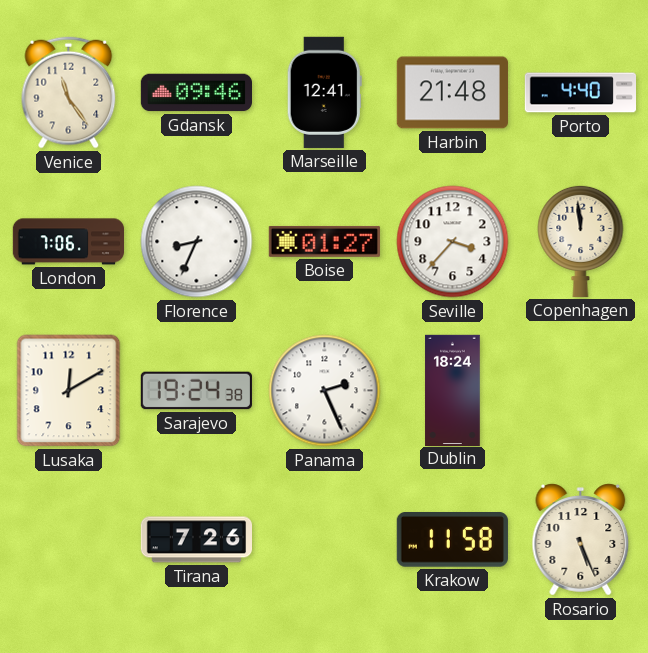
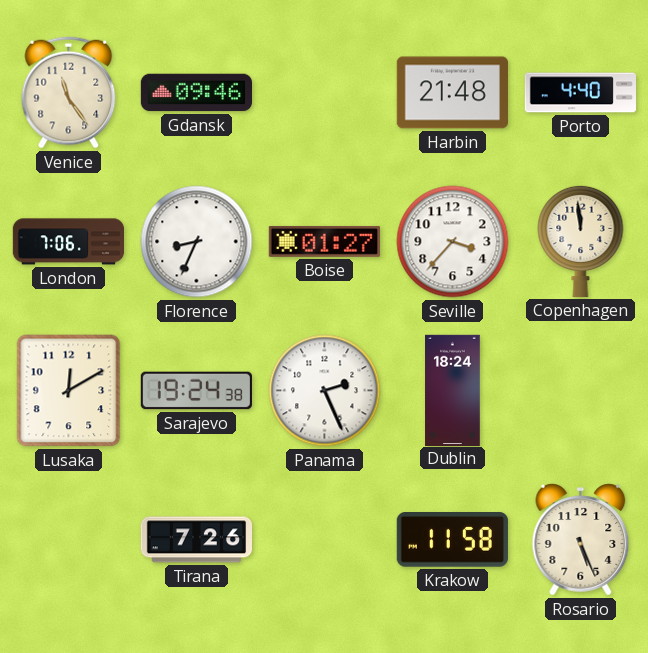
Marseille: 12:41 -> none
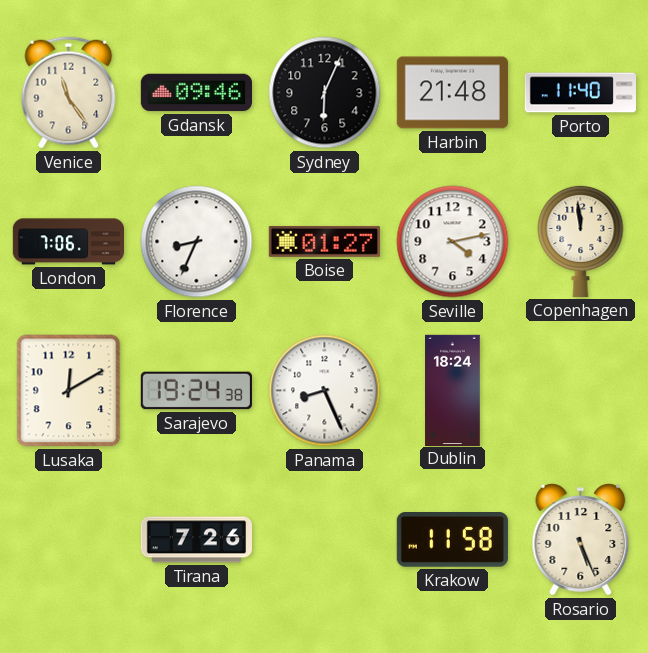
Sydney: none -> 6:04
Porto: 4:40 -> 11:40
Seville: 3:37 -> 4:13
Panama: 2:26 -> 8:26
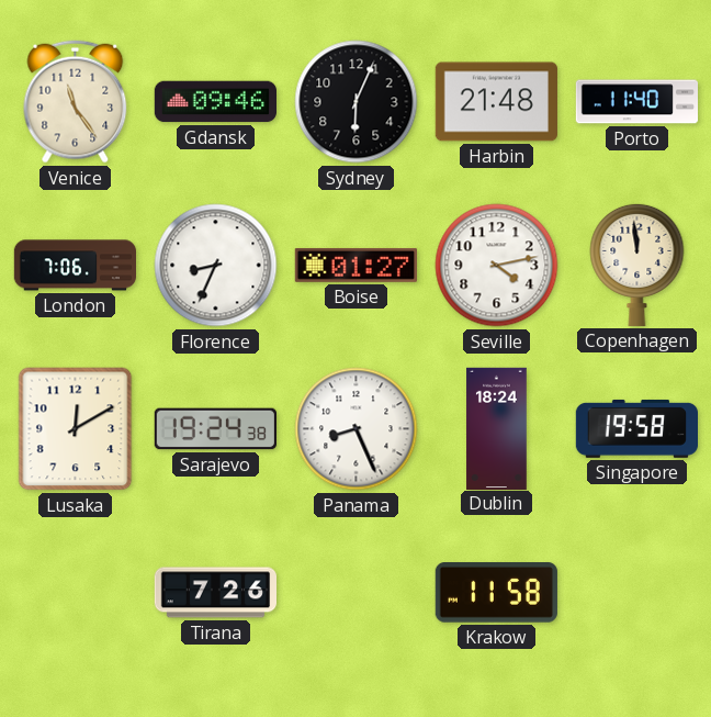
Singapore: none -> 19:58
Rosario: 5:26 -> none
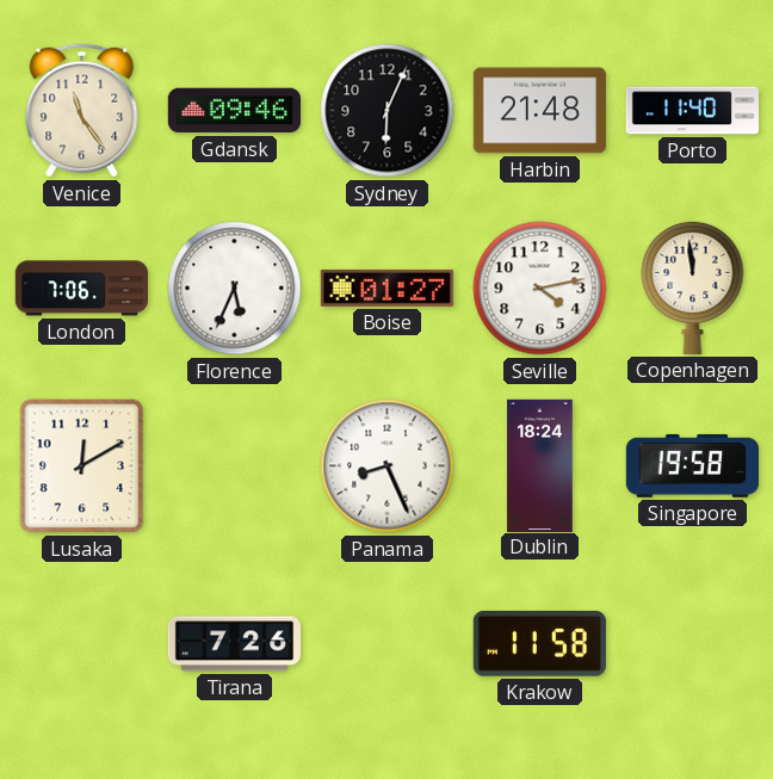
Florence: 8:34 -> 5:34
Sarajevo: 19:24 -> none
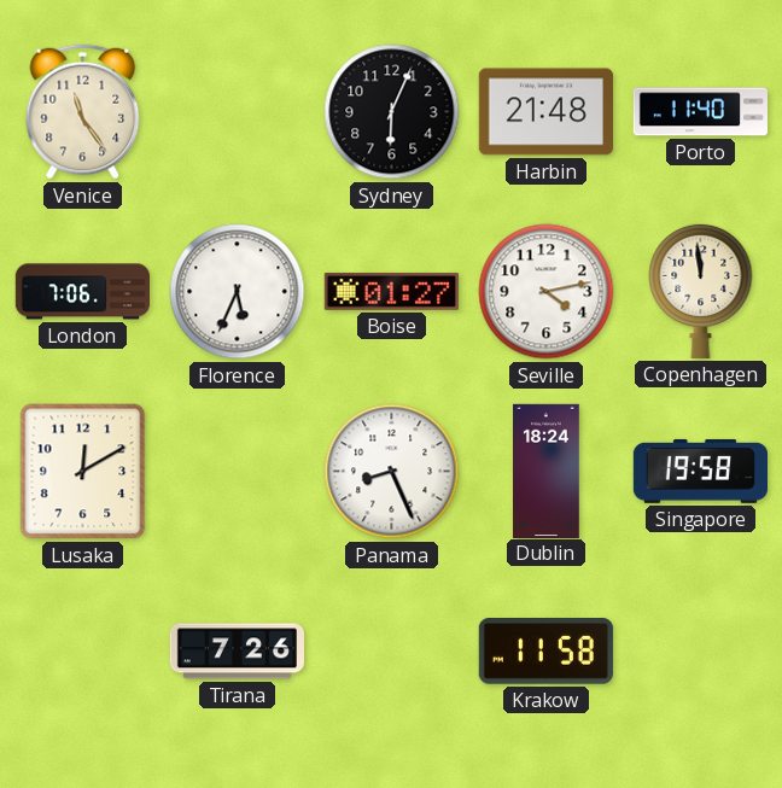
Gdansk: 09:46 -> none
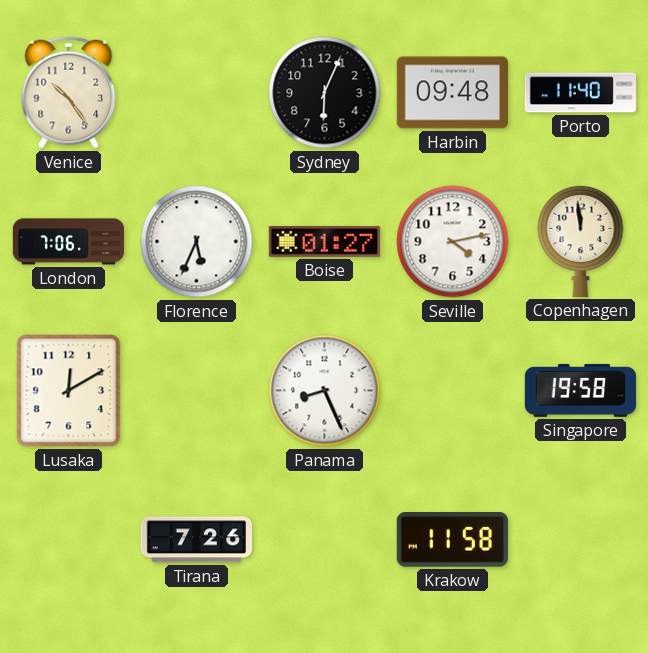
Venice: 11:24 -> 10:24
Harbin: 21:48 -> 09:48
Dublin: 18:24 -> none
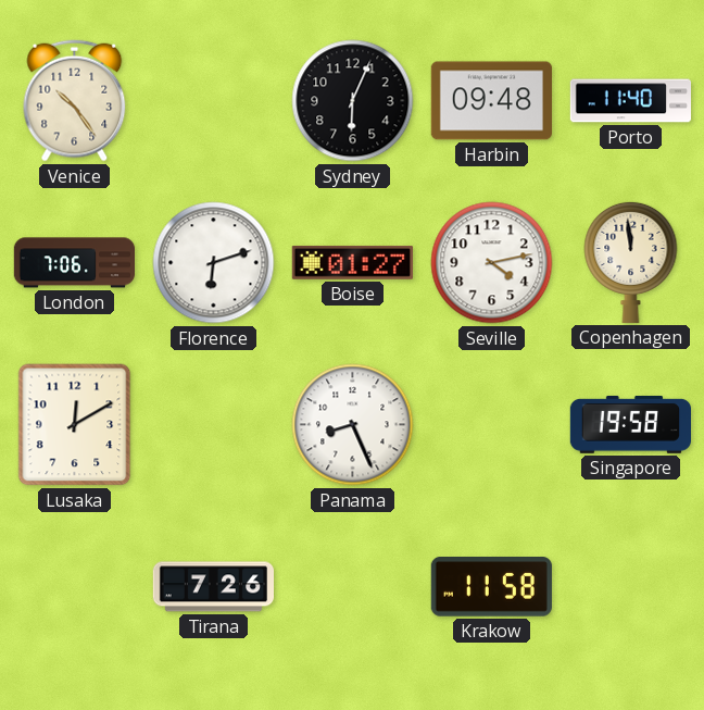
Florence: 5:34 -> 6:12
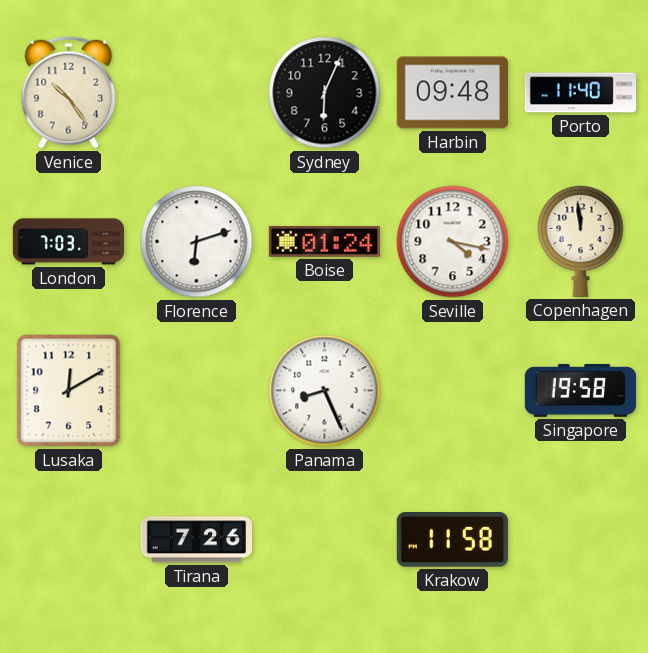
London: 7:06 -> 7:03
Boise: 01:27 -> 01:24
Seville: 4:13 -> 4:17
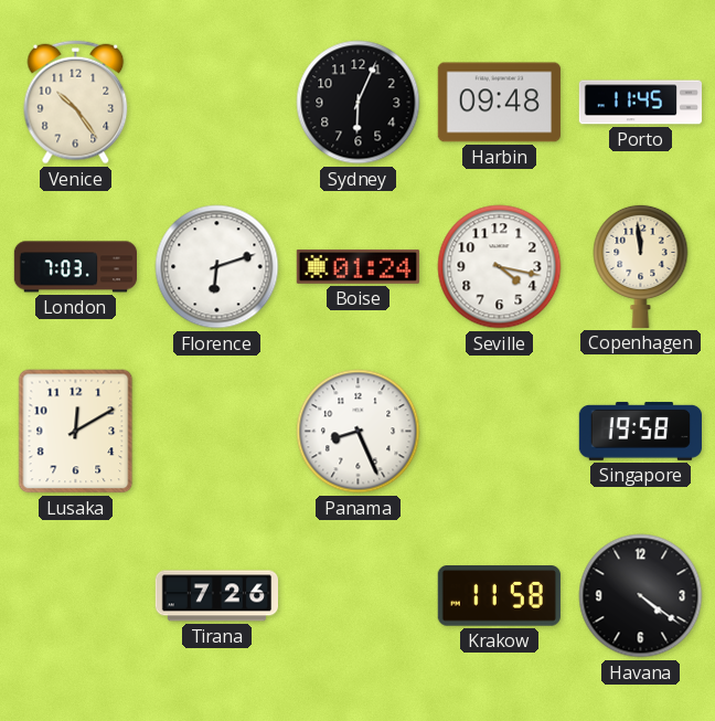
Porto: 11:40 -> 11:45
Havana: none -> 4:21
